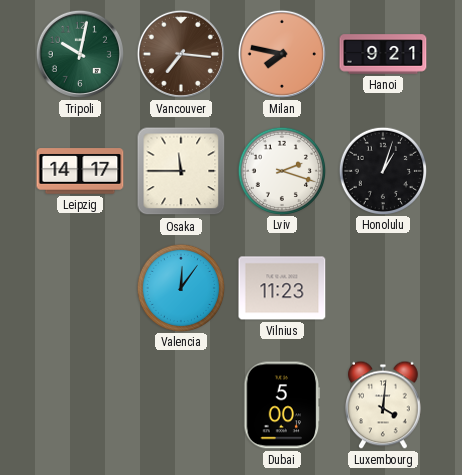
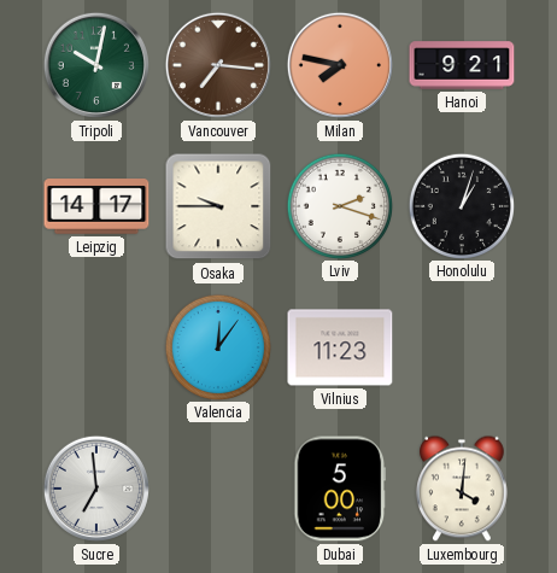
Osaka: 11:45 -> 9:45
Sucre: none -> 6:59
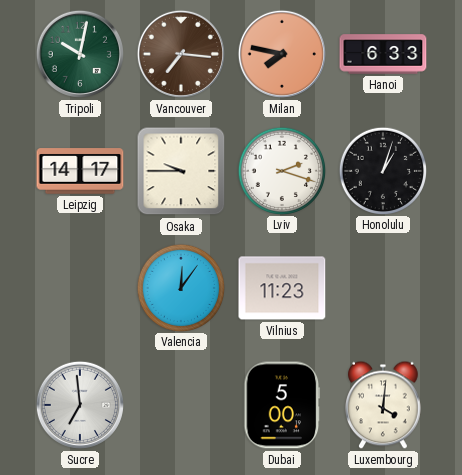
Hanoi: 9:21 -> 6:33
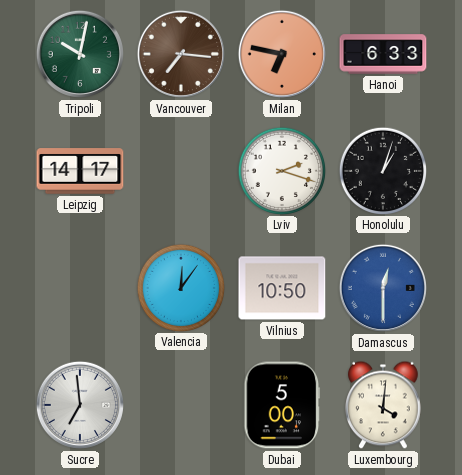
Milan: 7:47 -> 6:47
Osaka: 9:45 -> none
Vilnius: 11:23 -> 10:50
Damascus: none -> 12:30
